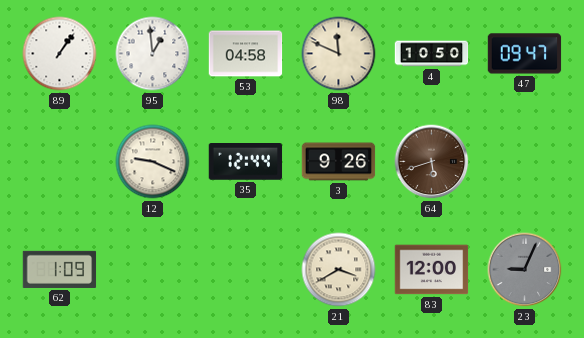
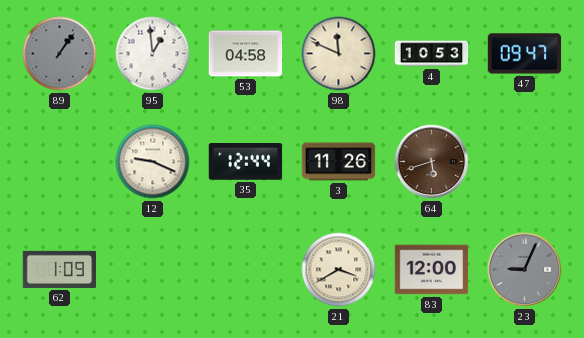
89 dial: white -> grey
4: 10:50 -> 10:53
3: 9:26 -> 11:26
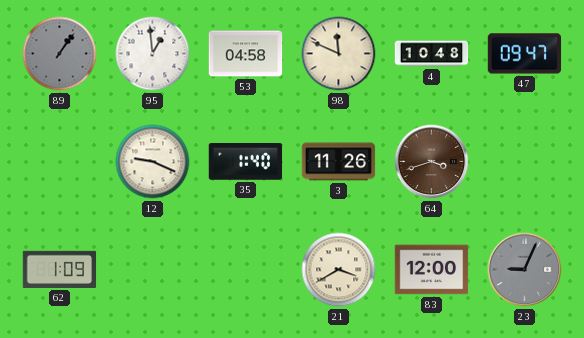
4: 10:53 -> 10:48
35: 12:44 -> 1:40
64: 5:42 -> 3:42
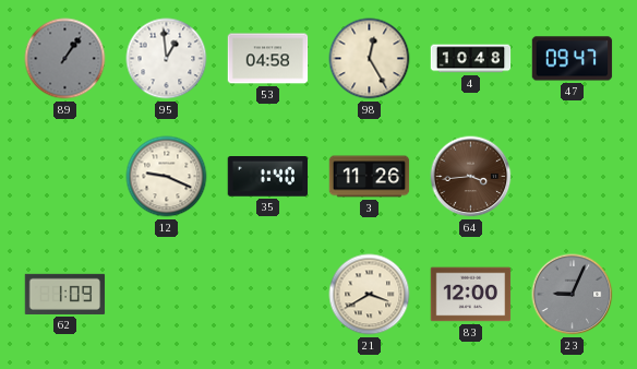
98: 11:49 -> 12:25
64: 3:42 -> 3:44
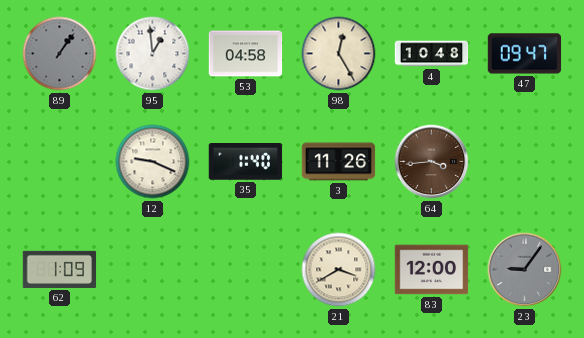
23: 9:04 -> 9:06
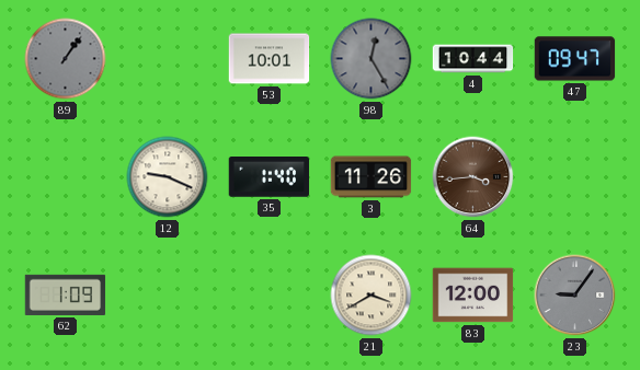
95: 12:59 -> none
53: 04:58 -> 10:01
98 dial: cream -> grey
4: 10:48 -> 10:44
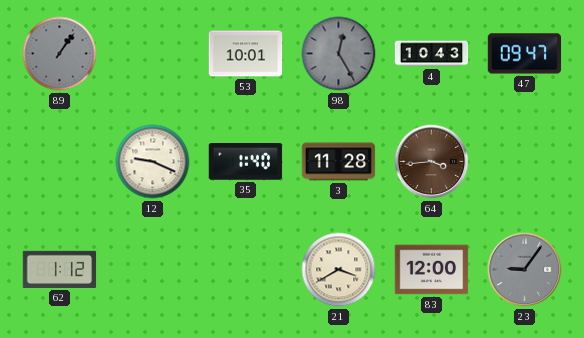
4: 10:44 -> 10:43
3: 11:26 -> 11:28
62: 1:09 -> 1:12
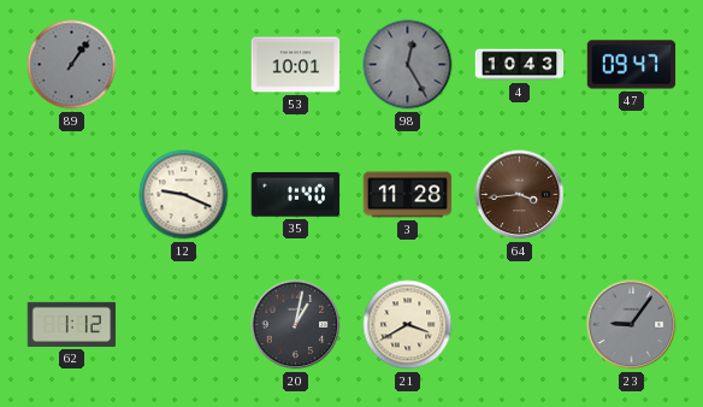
20: none -> 1:02
83: 12:00 -> none
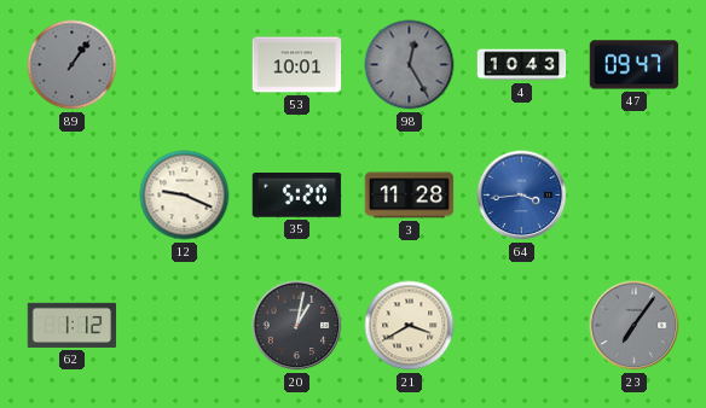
35: 1:40 -> 5:20
64 dial: brown -> blue
23: 9:06 -> 7:06
